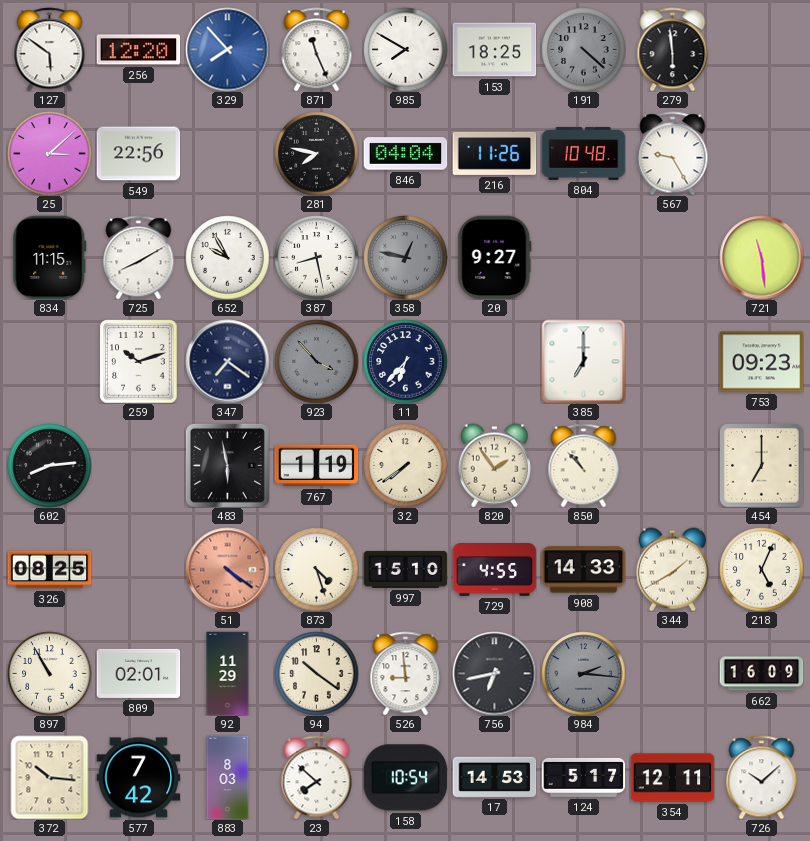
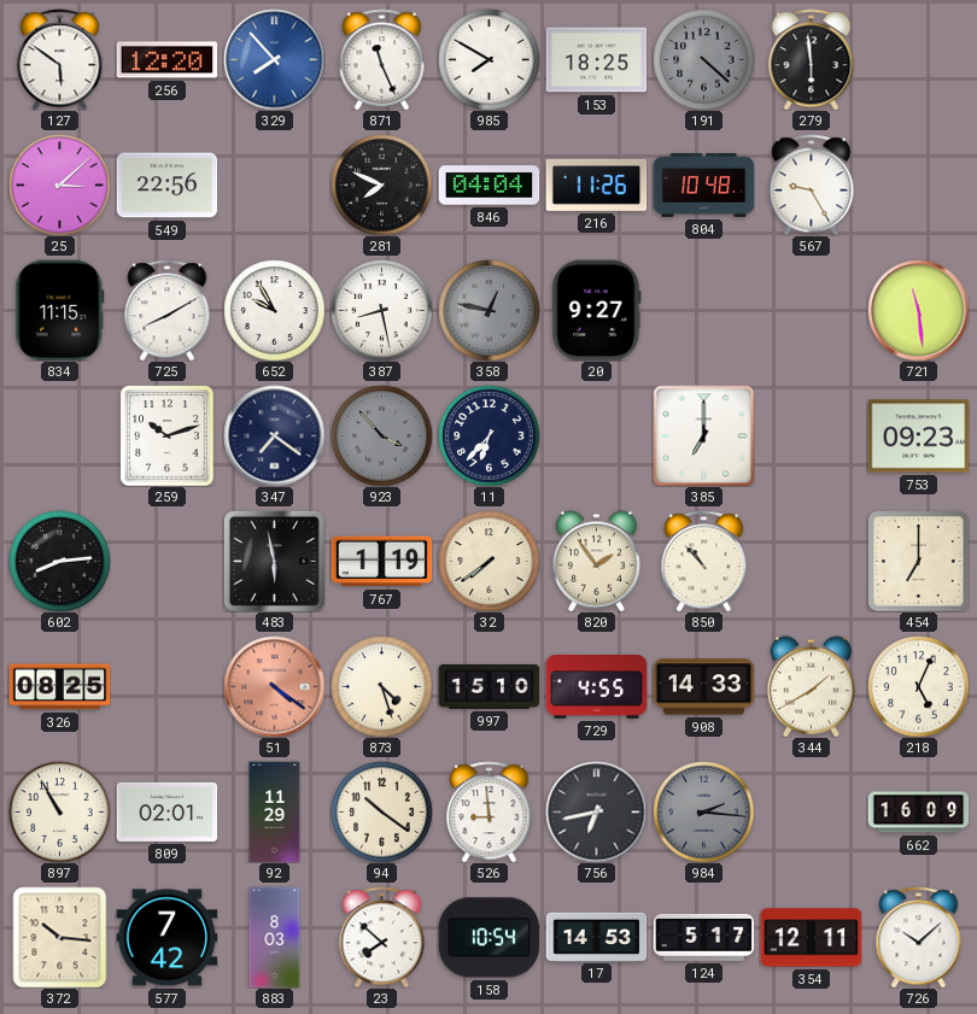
281: 7:47 -> 7:49
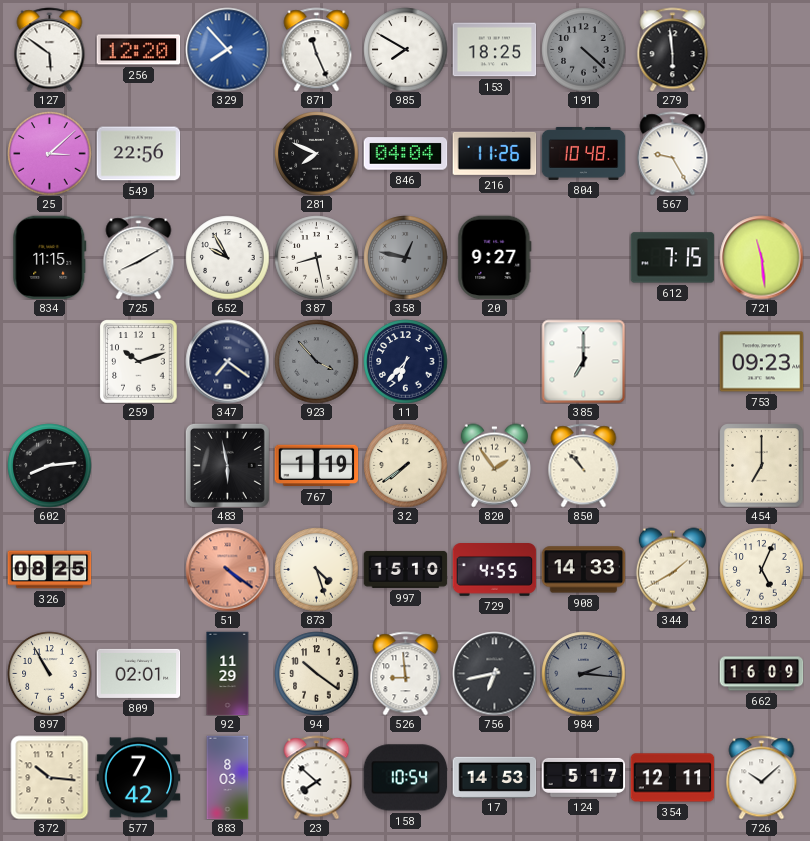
612: none -> 7:15
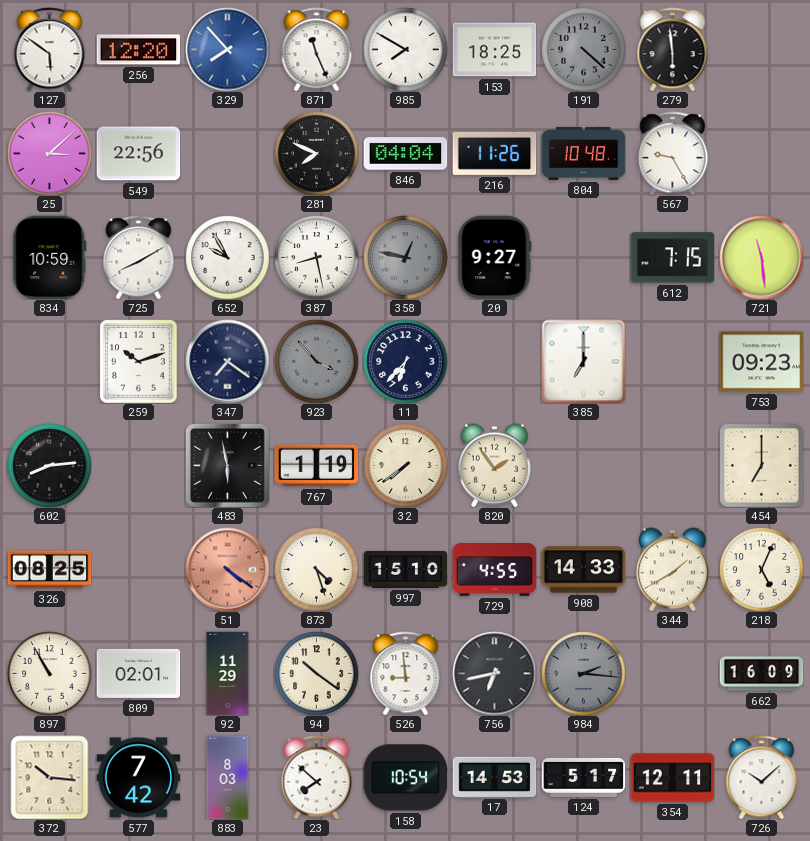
834: 11:15 -> 10:59
850: 10:53 -> none
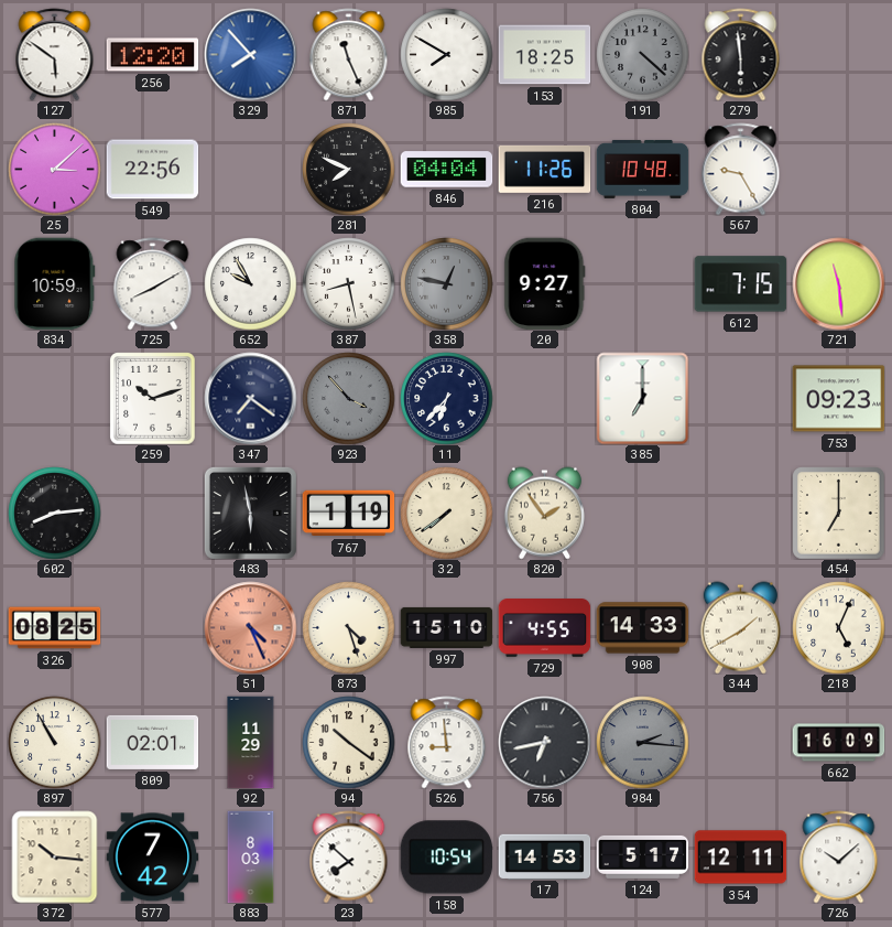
51: 4:21 -> 4:26
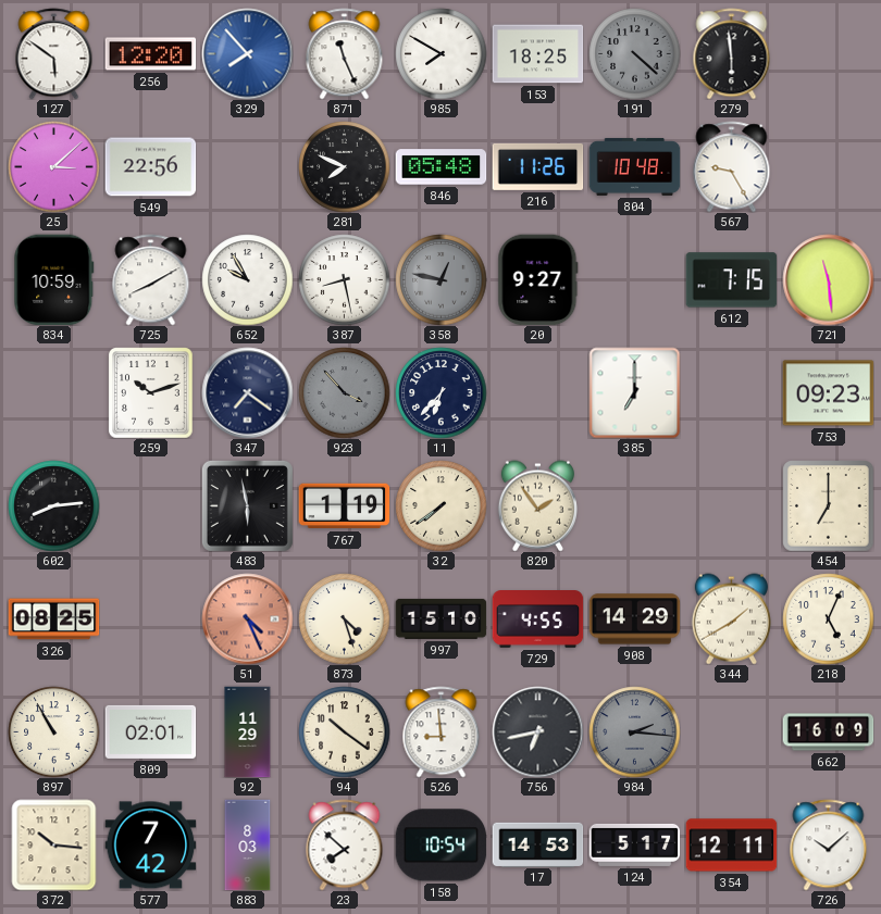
846: 04:04 -> 05:48
908: 14:33 -> 14:29
